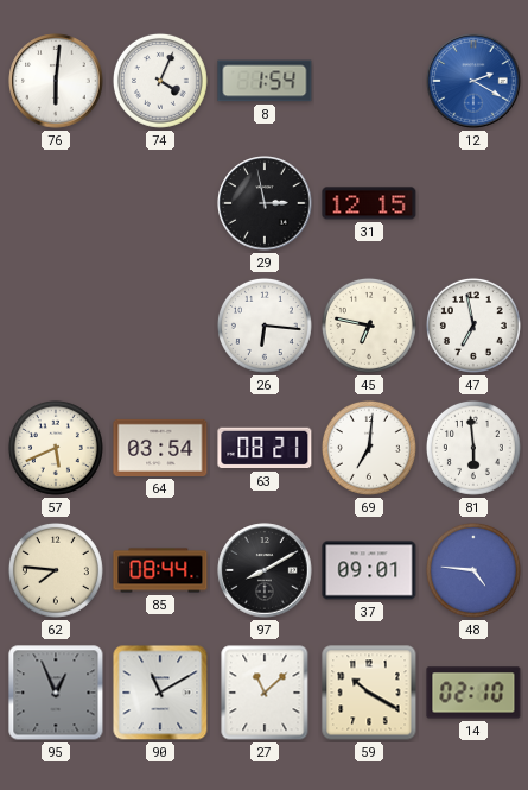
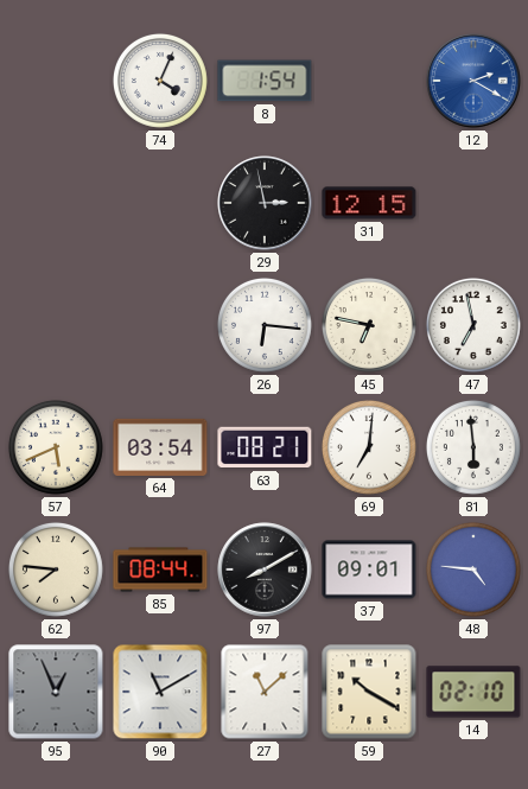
76: 6:01 -> none
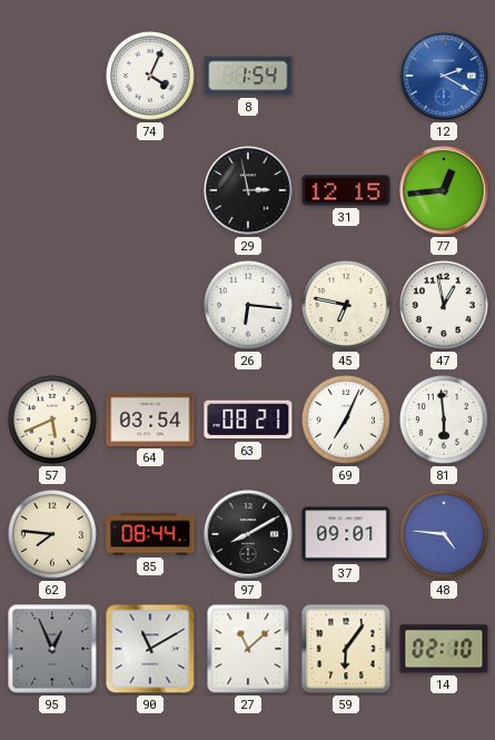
77: none -> 12:44
47: 6:58 -> 12:58
69: 7:01 -> 7:04
59: 10:20 -> 6:06
